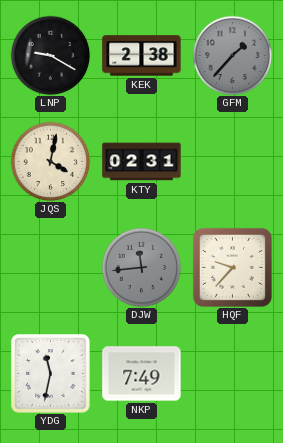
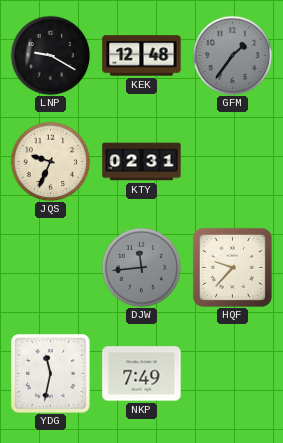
KEK: 2:38 -> 12:48
GFM: 1:37 -> 1:36
JQS: 4:02 -> 9:34
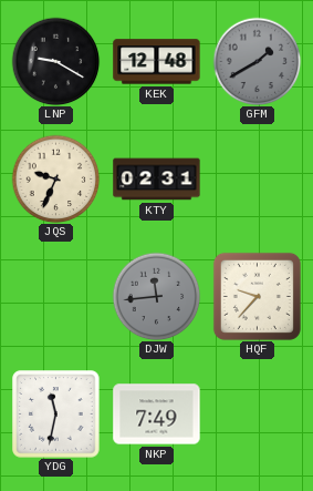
GFM: 1:36 -> 1:40
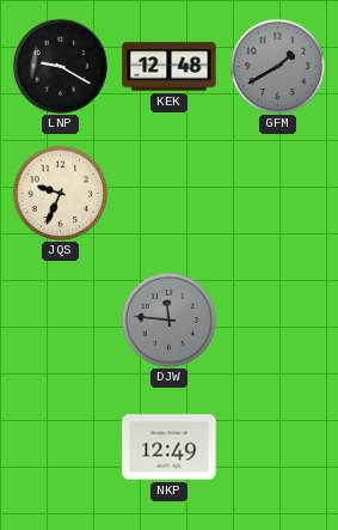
KTY: 02:31 -> none
DJW: 11:44 -> 11:46
HQF: 9:37 -> none
YDG: 11:32 -> none
NKP: 7:49 -> 12:49
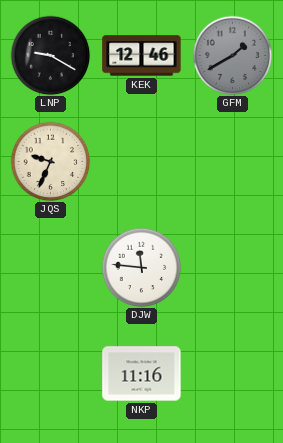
KEK: 12:48 -> 12:46
DJW dial: grey -> white
NKP: 12:49 -> 11:16
